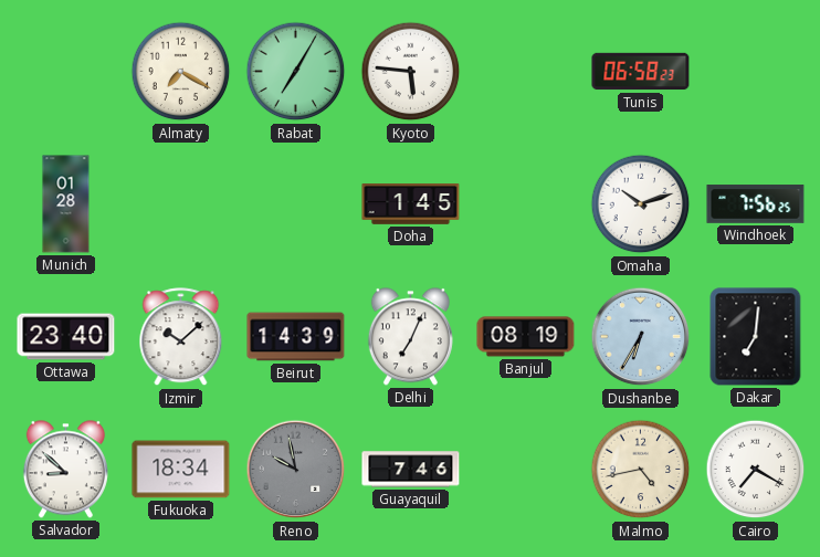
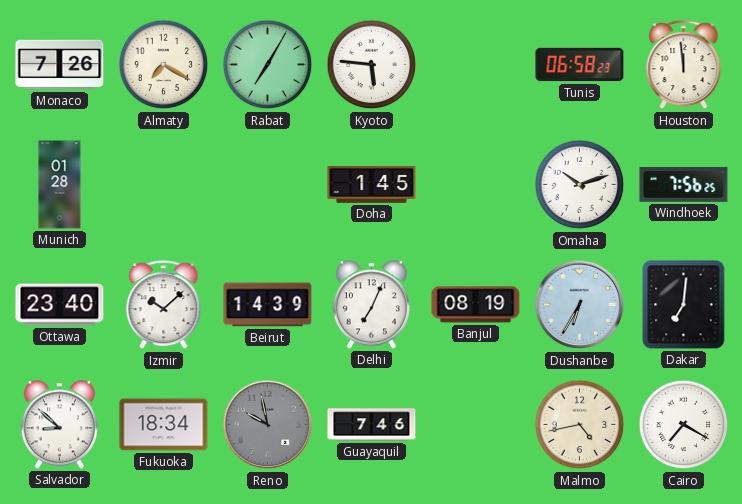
Monaco: none -> 7:26
Houston: none -> 11:59
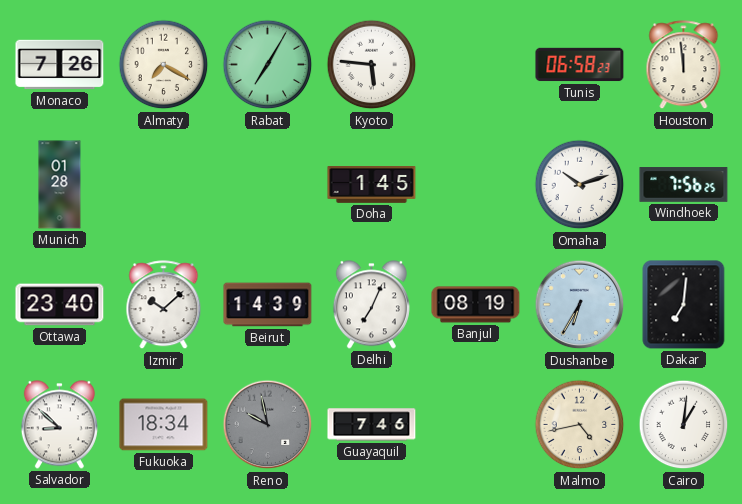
Cairo: 7:20 -> 1:01
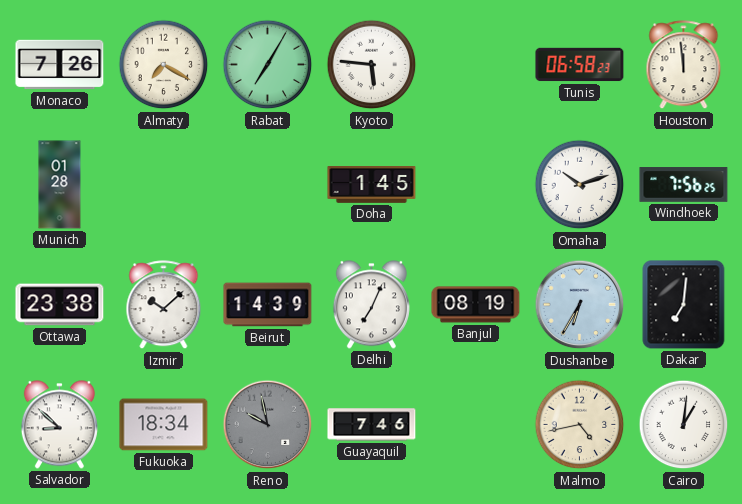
Ottawa: 23:40 -> 23:38
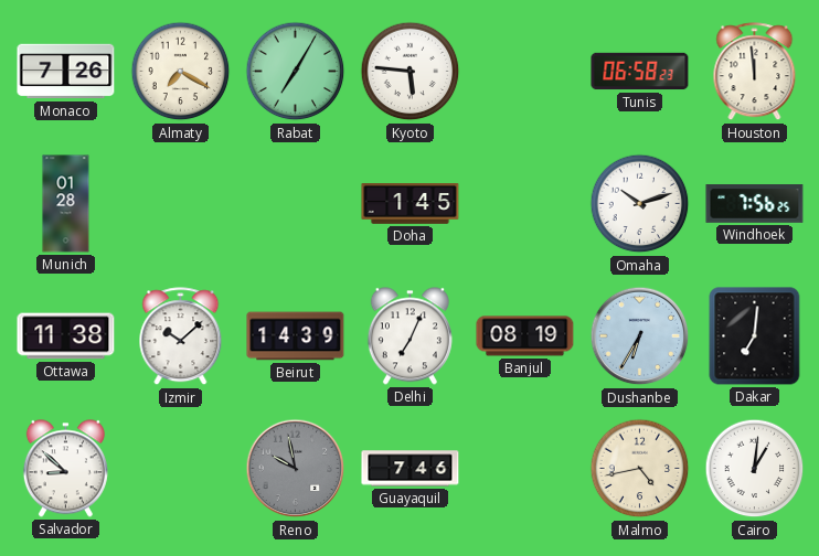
Ottawa: 23:38 -> 11:38
Fukuoka: 18:34 -> none
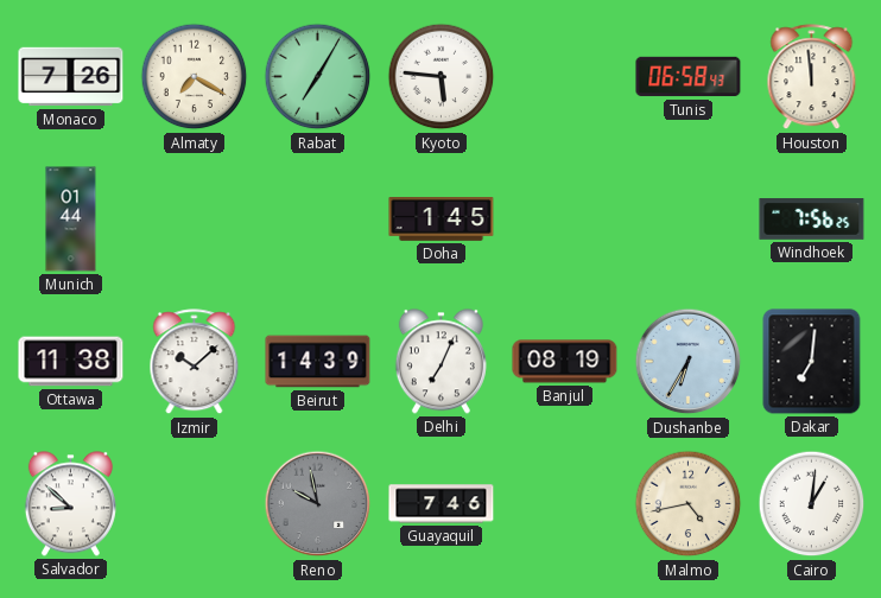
Tunis: 06:58:23 -> 06:58:43
Munich: 01:28 -> 01:44
Omaha: 10:12 -> none
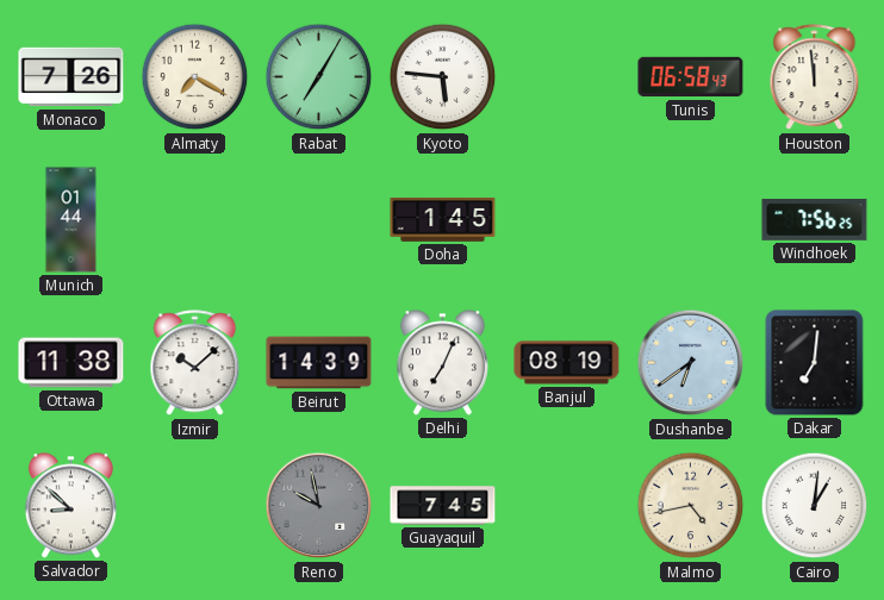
Dushanbe: 6:35 -> 6:39
Guayaquil: 7:46 -> 7:45
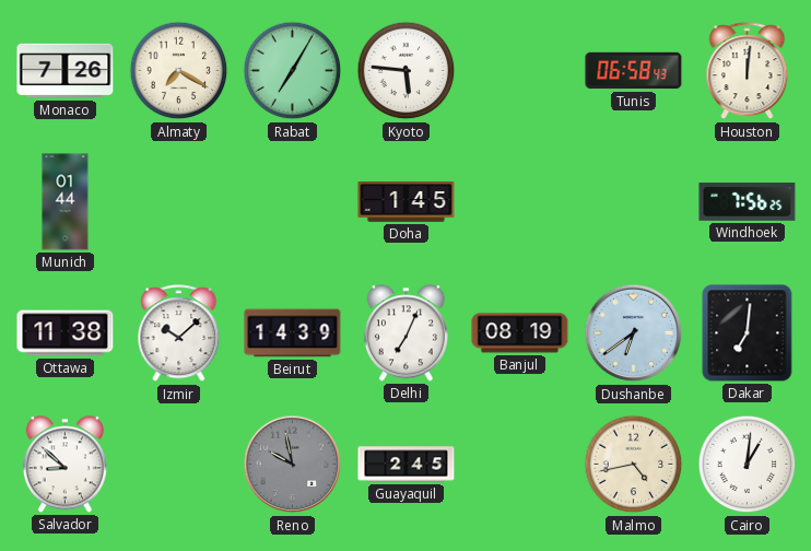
Houston: 11:59 -> 12:01
Guayaquil: 7:45 -> 2:45
